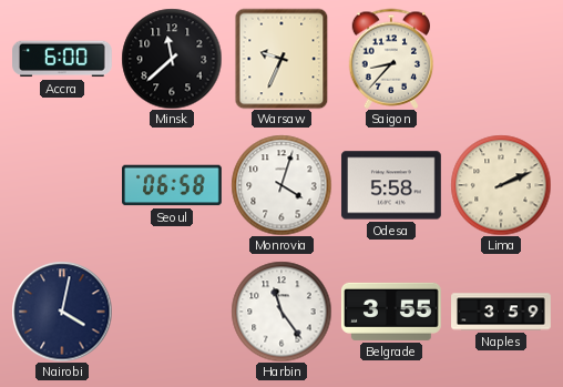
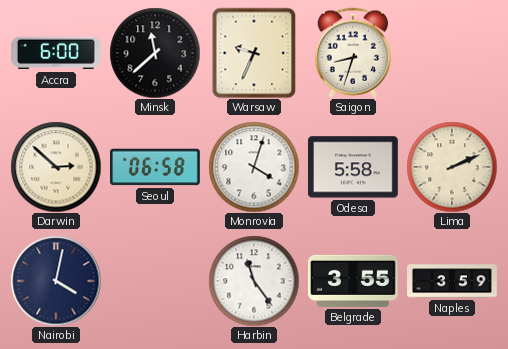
Saigon: 8:37 -> 8:33
Darwin: none -> 2:52
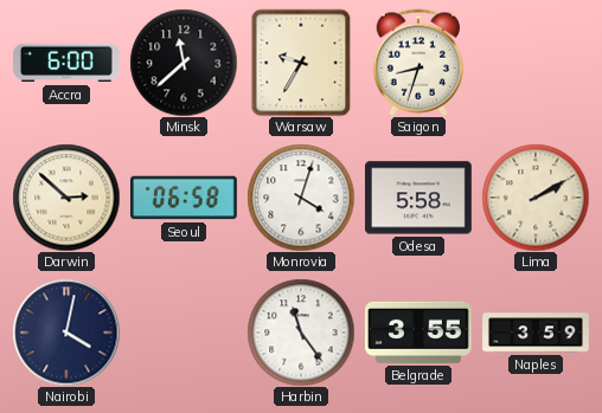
Warsaw: 9:34 -> 9:35
Lima: 2:11 -> 2:10
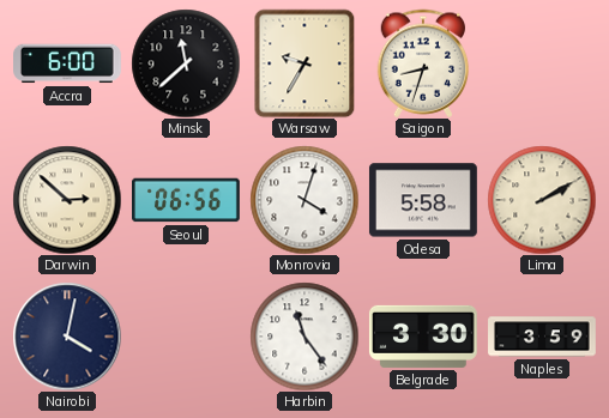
Seoul: 06:58 -> 06:56
Belgrade: 3:55 -> 3:30
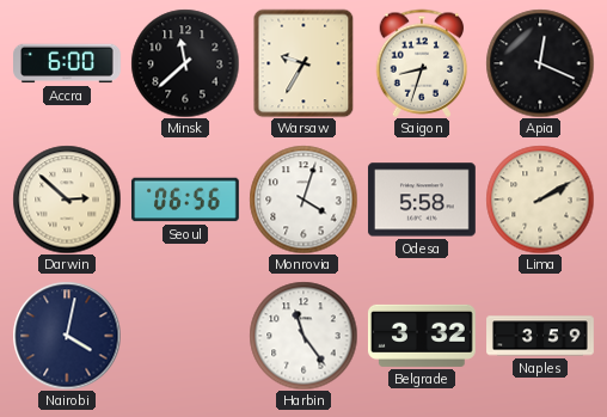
Apia: none -> 12:19
Belgrade: 3:30 -> 3:32
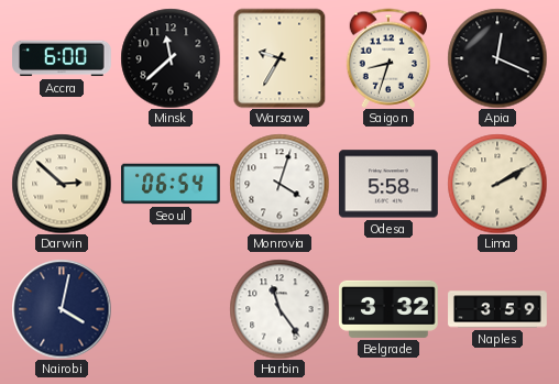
Seoul: 06:56 -> 06:54
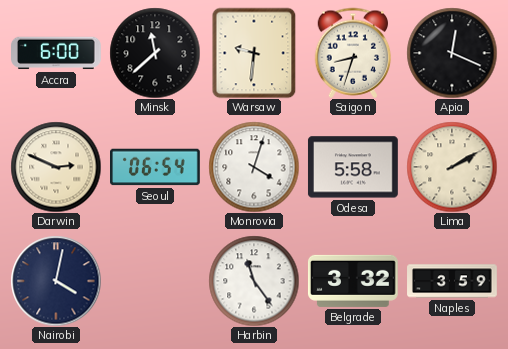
Warsaw: 9:35 -> 9:31
Darwin: 2:52 -> 2:49
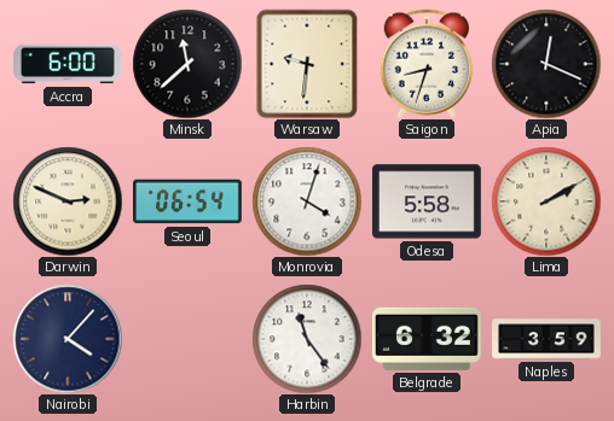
Nairobi: 4:02 -> 4:07
Belgrade: 3:32 -> 6:32
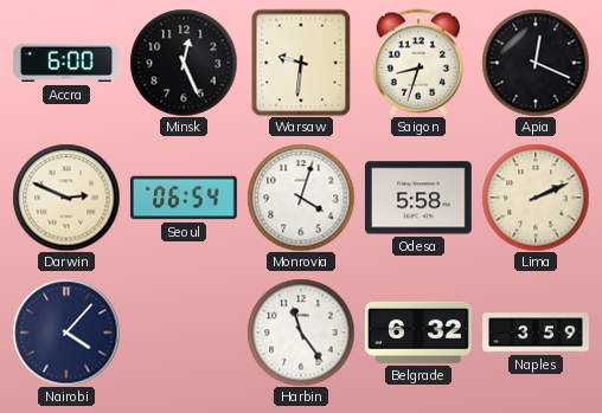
Minsk: 11:38 -> 12:26
Lima: 2:10 -> 2:11
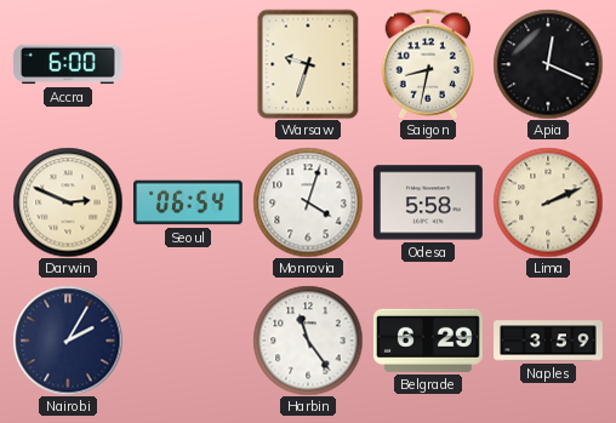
Minsk: 12:26 -> none
Warsaw: 9:31 -> 9:33
Saigon: 8:33 -> 8:32
Nairobi: 4:07 -> 2:05
Belgrade: 6:32 -> 6:29
